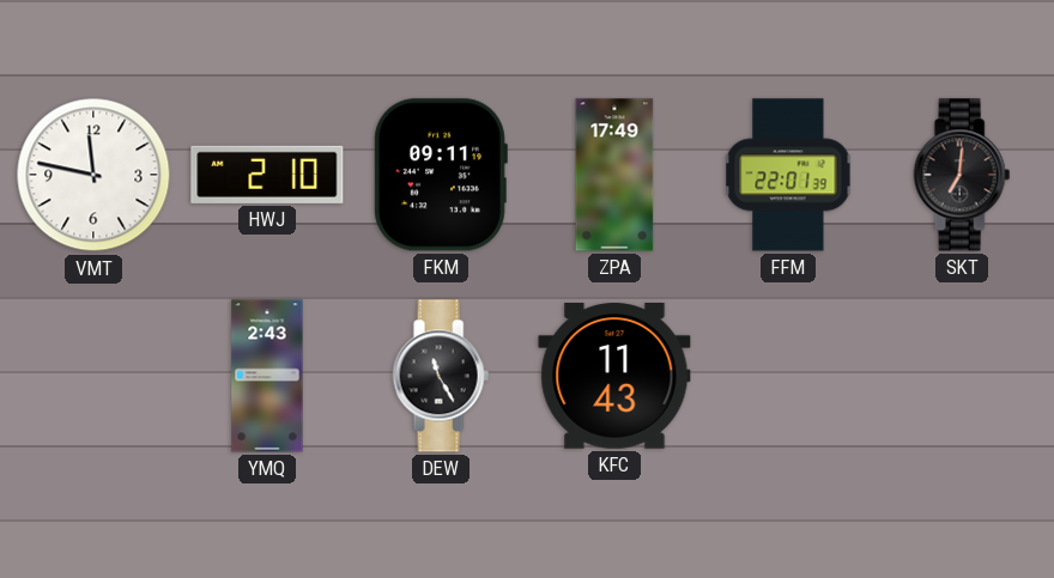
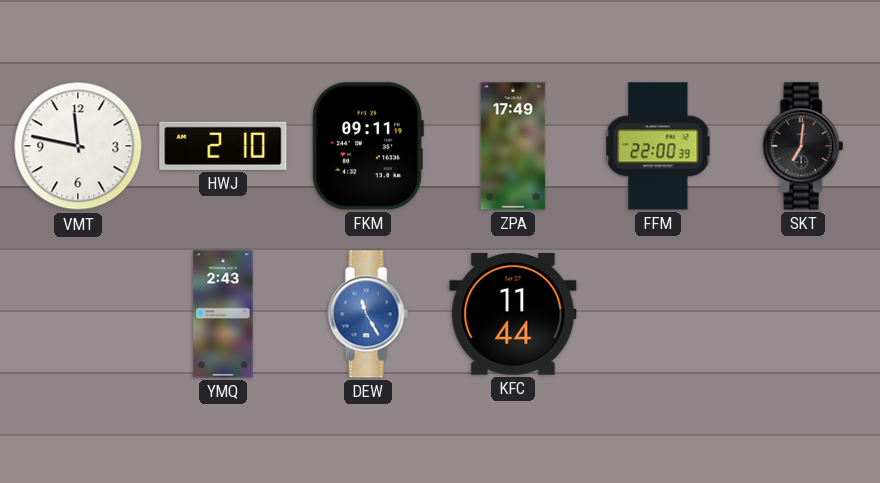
FFM: 22:01 -> 22:00
DEW dial: black -> blue
KFC: 11:43 -> 11:44
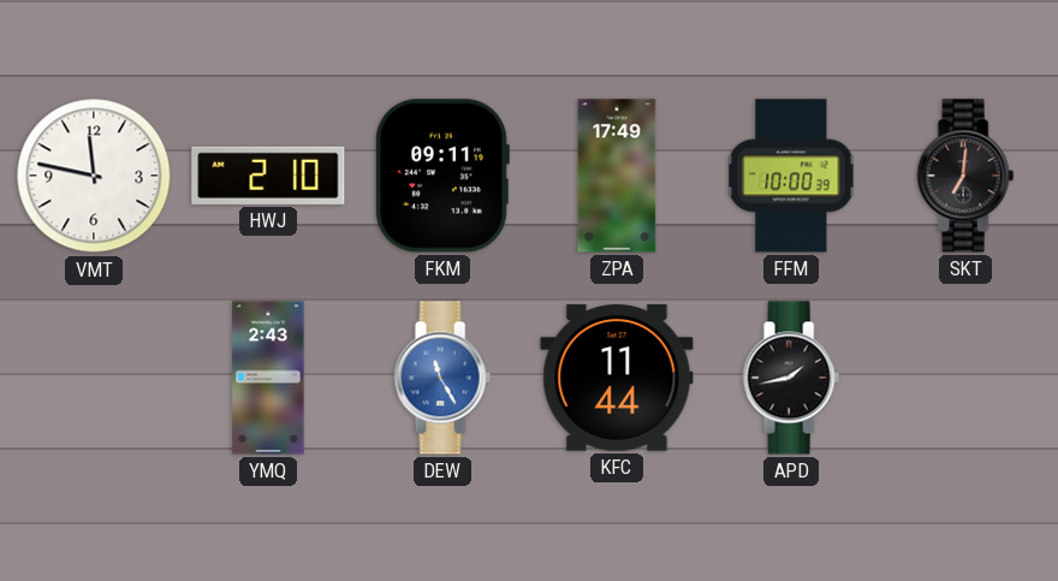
FFM: 22:00 -> 10:00
APD: none -> 1:43
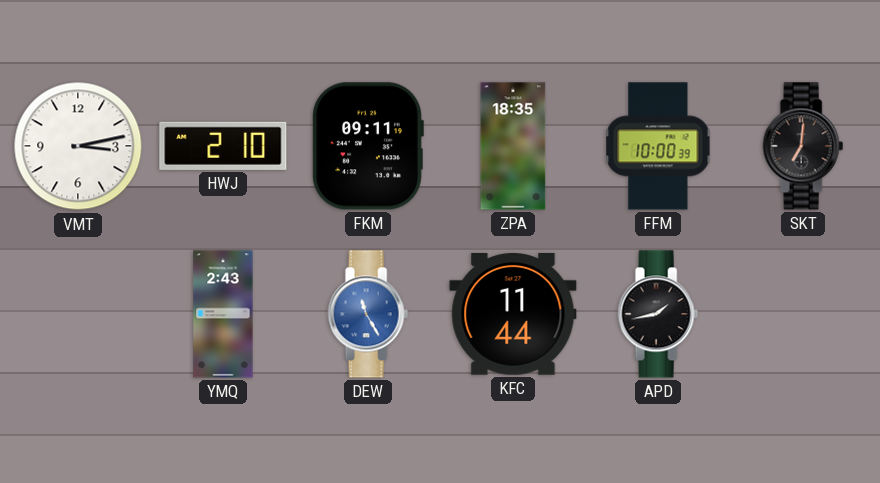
VMT: 11:47 -> 3:13
ZPA: 17:49 -> 18:35
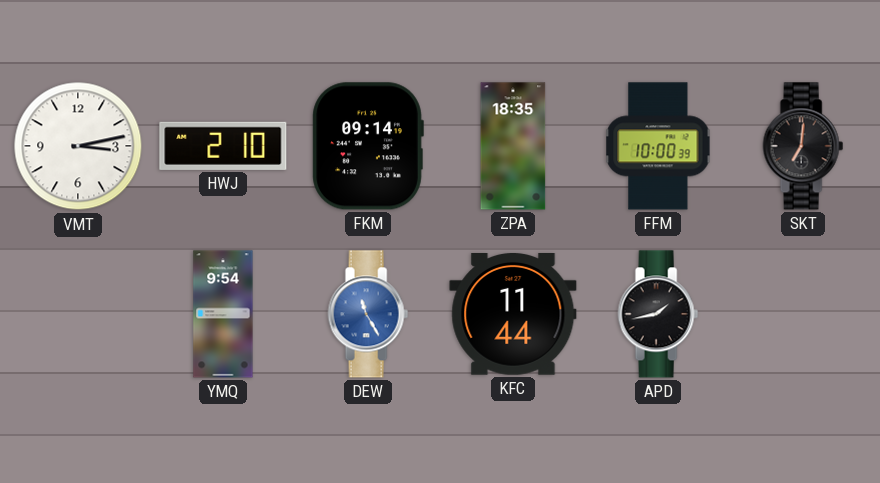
FKM: 09:11 -> 09:14
YMQ: 2:43 -> 9:54
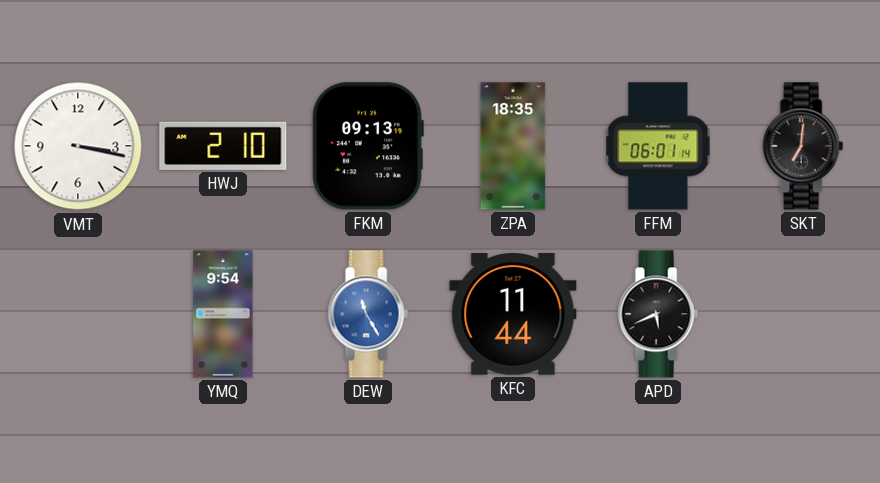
VMT: 3:13 -> 3:17
FKM: 09:14 -> 09:13
FFM: 10:00 -> 06:01
APD: 1:43 -> 5:41
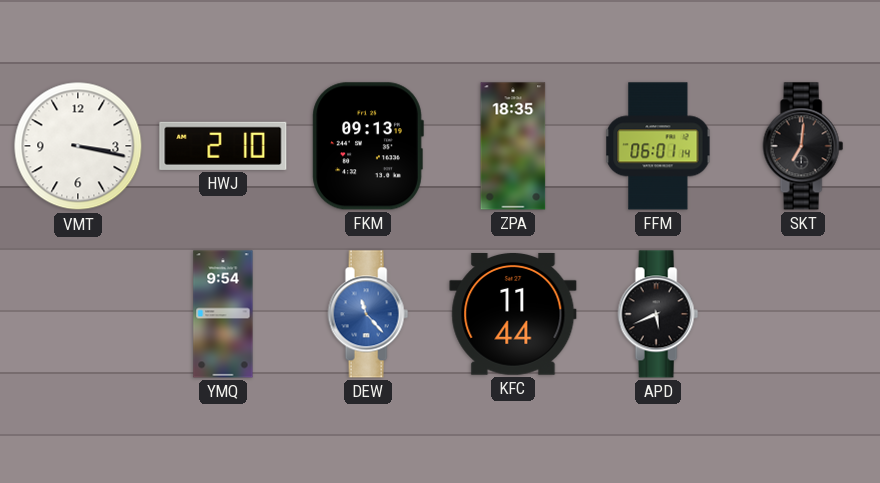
DEW: 11:25 -> 11:23
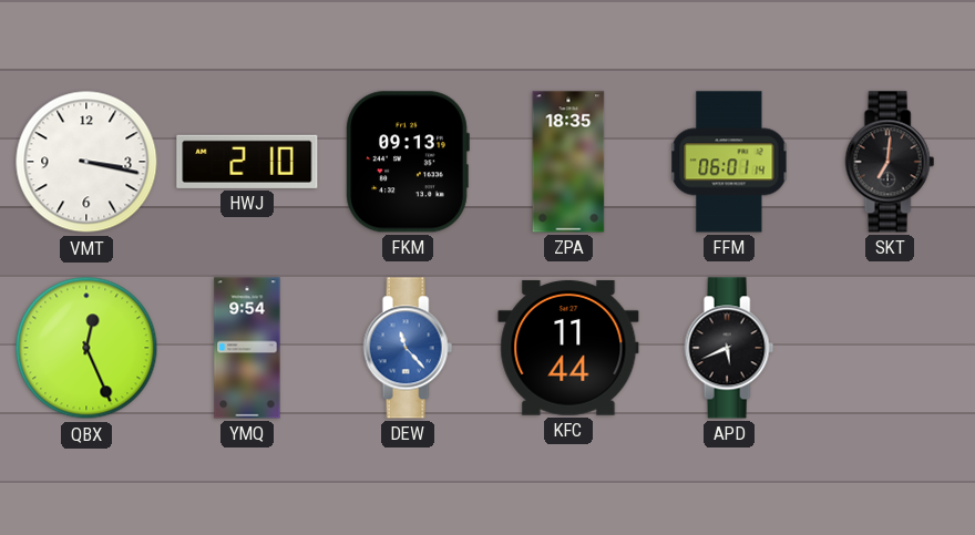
QBX: none -> 12:26
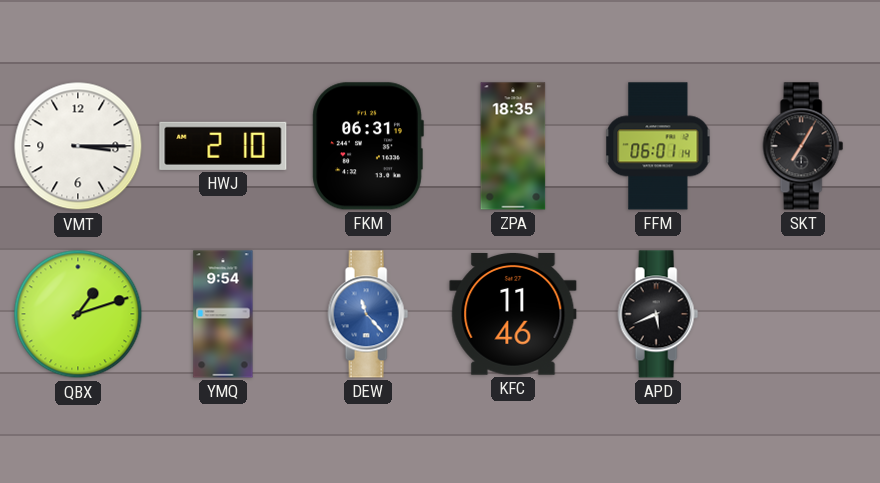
VMT: 3:17 -> 3:15
FKM: 09:13 -> 06:31
SKT: 7:01 -> 7:05
QBX: 12:26 -> 1:12
KFC: 11:44 -> 11:46
